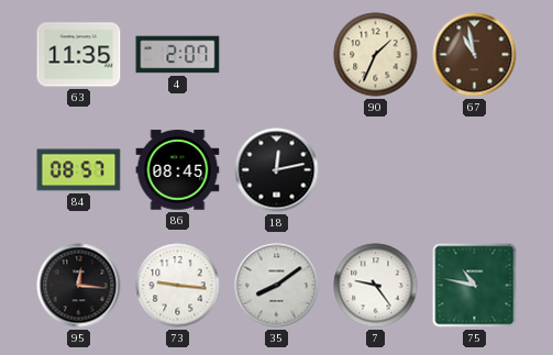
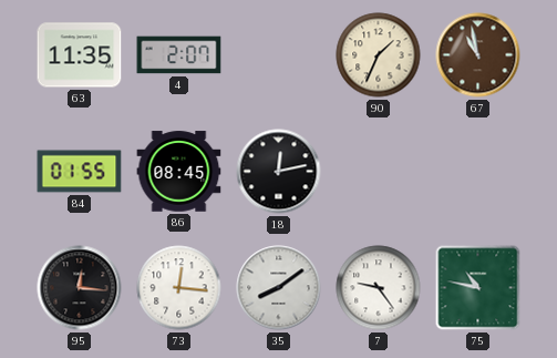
84: 08:57 -> 01:55
73: 9:16 -> 12:16
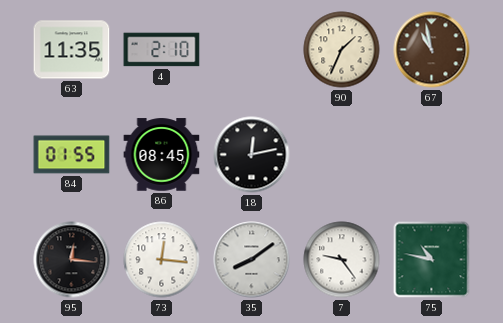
4: 2:07 -> 2:10
